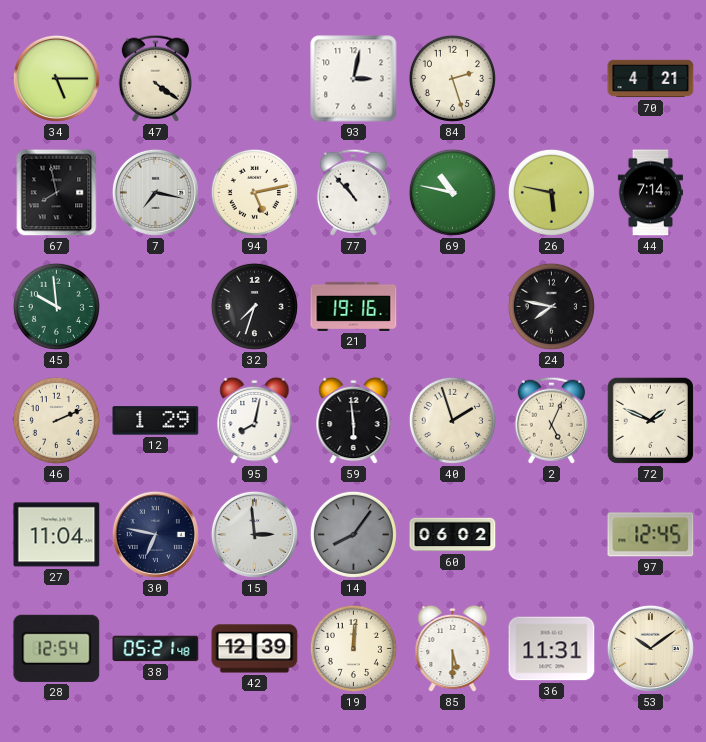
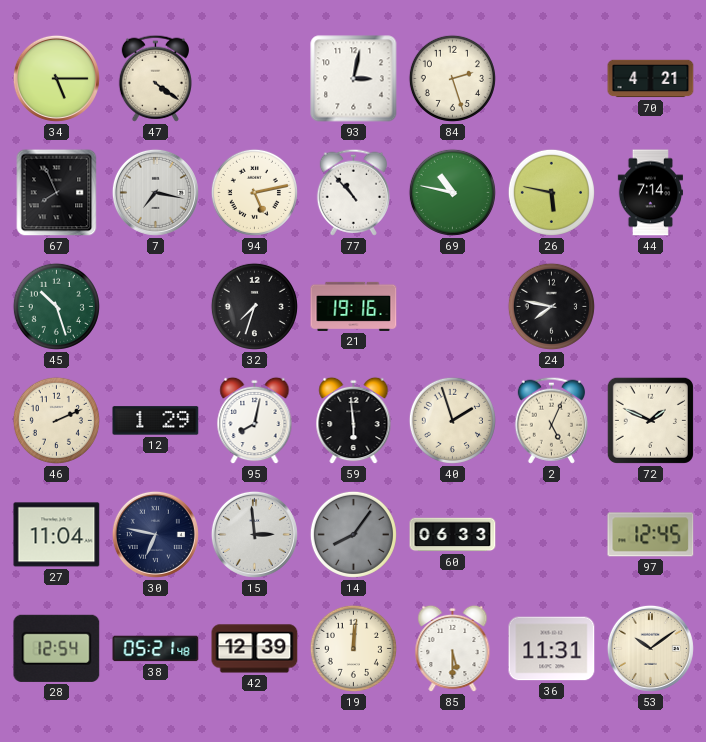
67: 7:58 -> 7:56
45: 9:59 -> 10:27
60: 06:02 -> 06:33
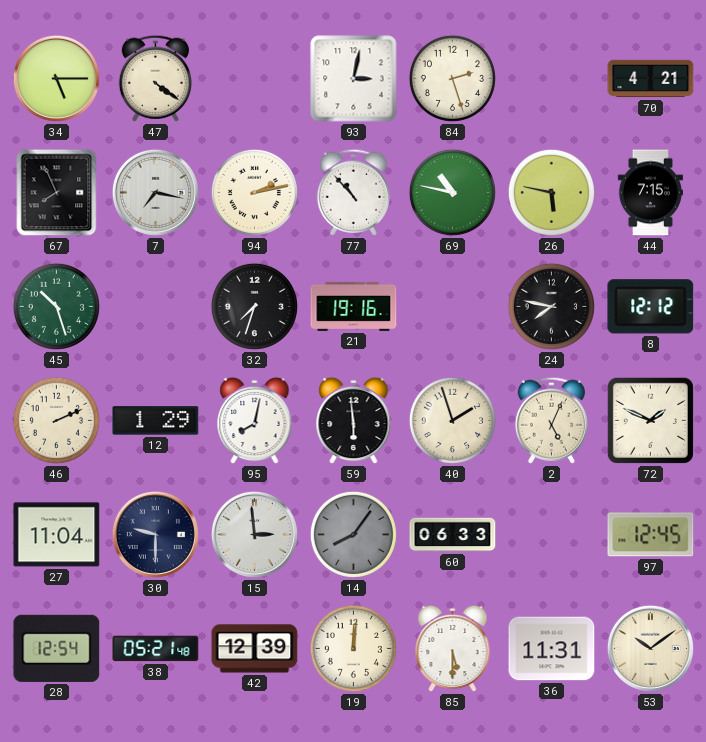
94: 5:13 -> 2:13
44: 7:14 -> 7:15
8: none -> 12:12
30: 6:47 -> 9:30
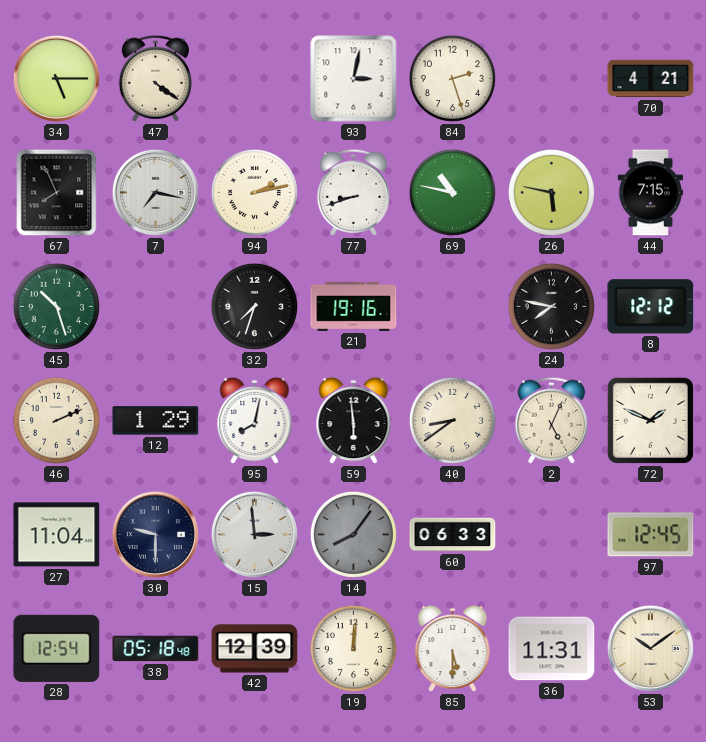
77: 10:53 -> 8:42
40: 1:57 -> 8:39
38: 05:21 -> 05:18
